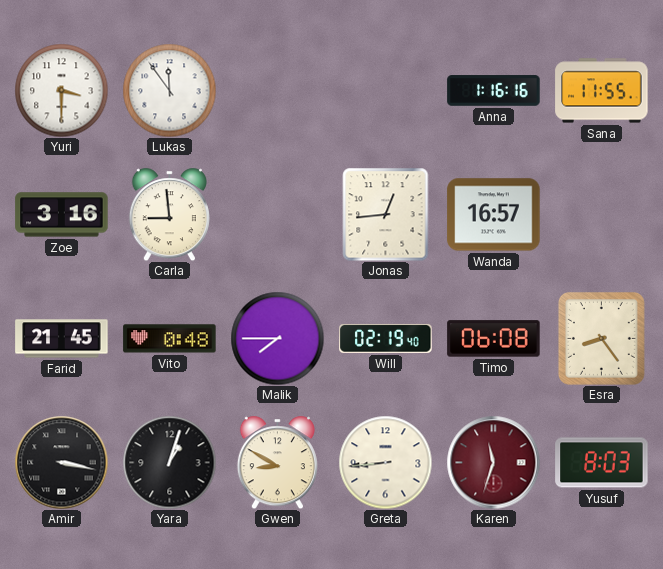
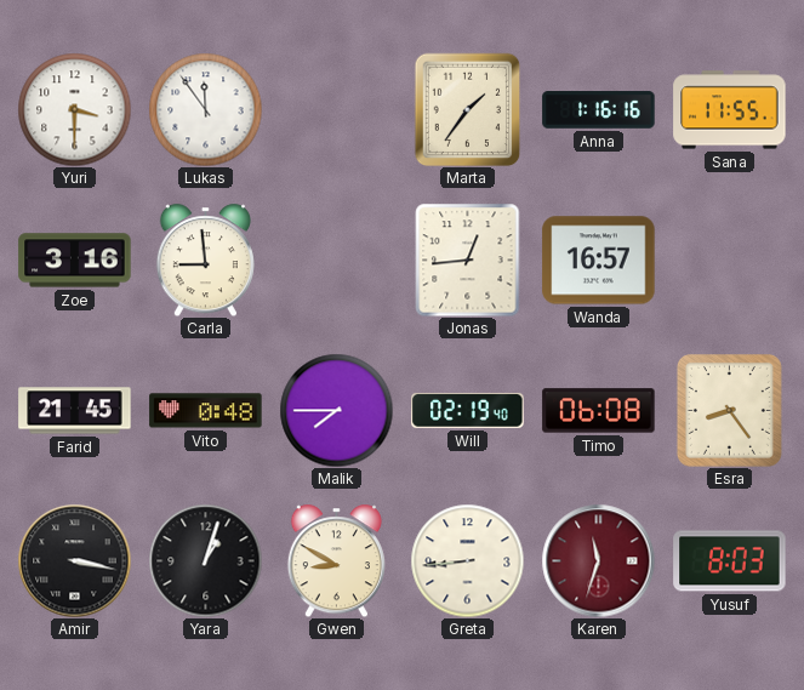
Marta: none -> 1:36
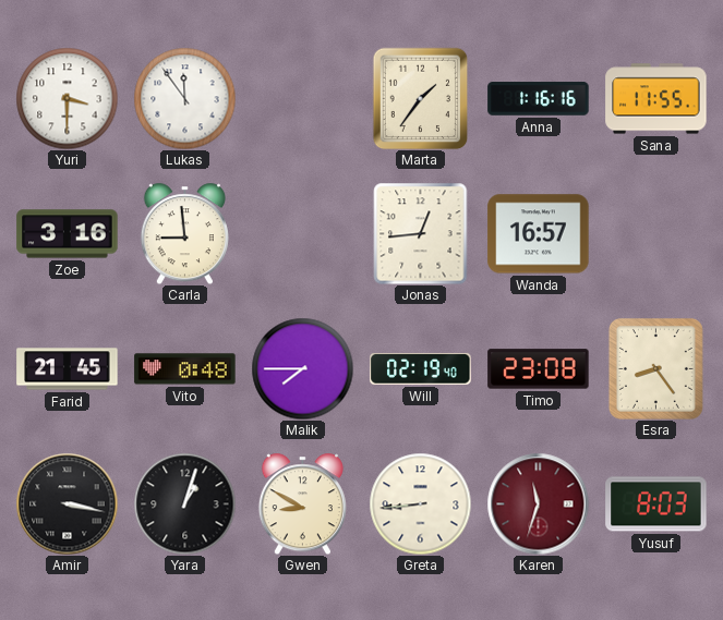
Timo: 06:08 -> 23:08
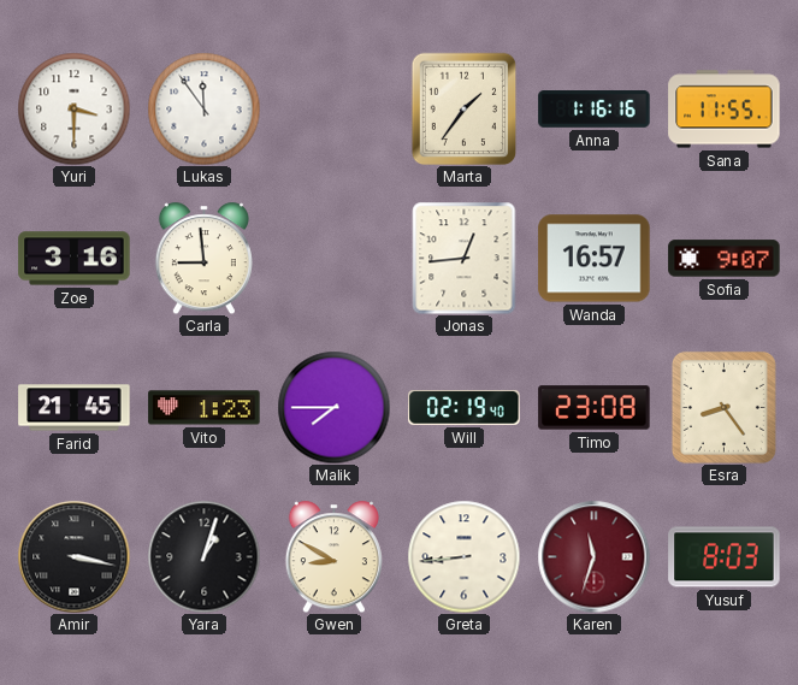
Sofia: none -> 9:07
Vito: 0:48 -> 1:23
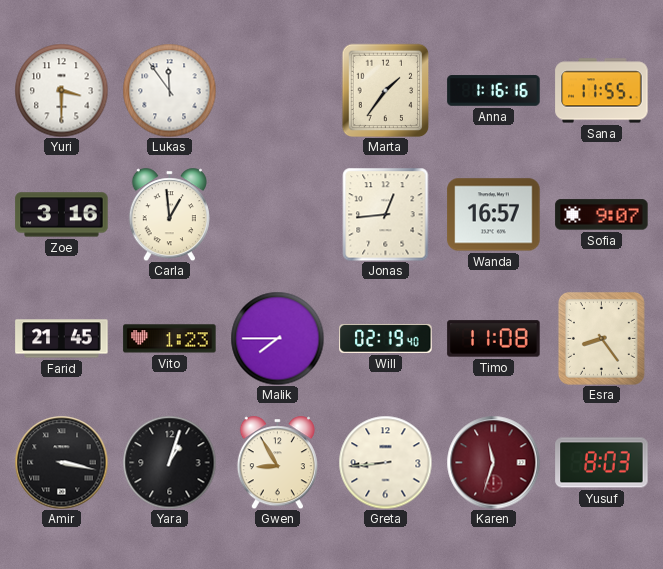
Carla: 8:59 -> 12:59
Timo: 23:08 -> 11:08
Gwen: 8:50 -> 8:55
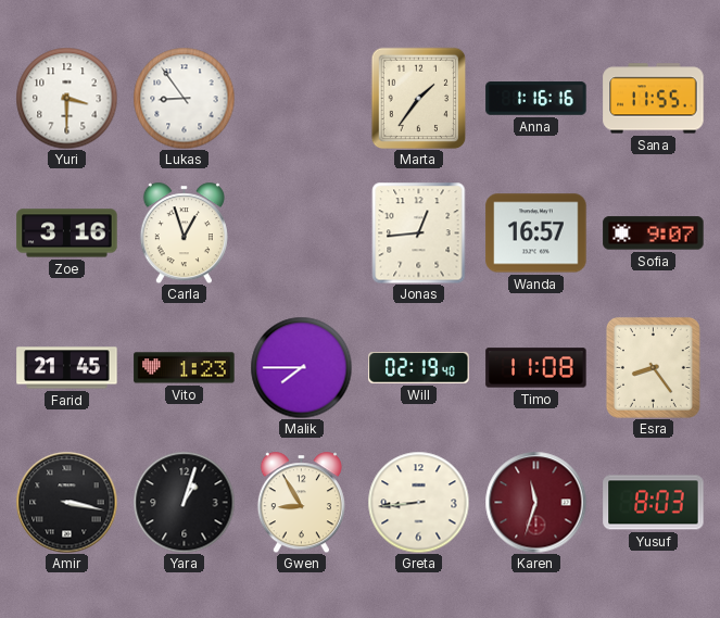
Lukas: 11:54 -> 8:54
Carla: 12:59 -> 12:57
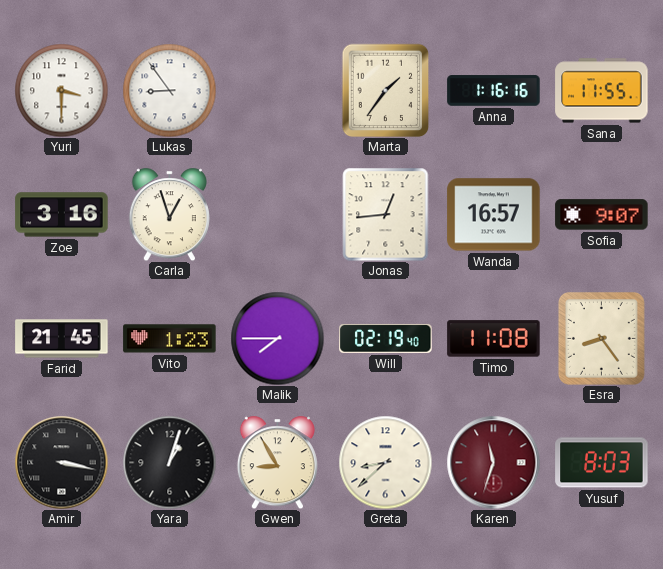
Greta: 8:44 -> 8:38
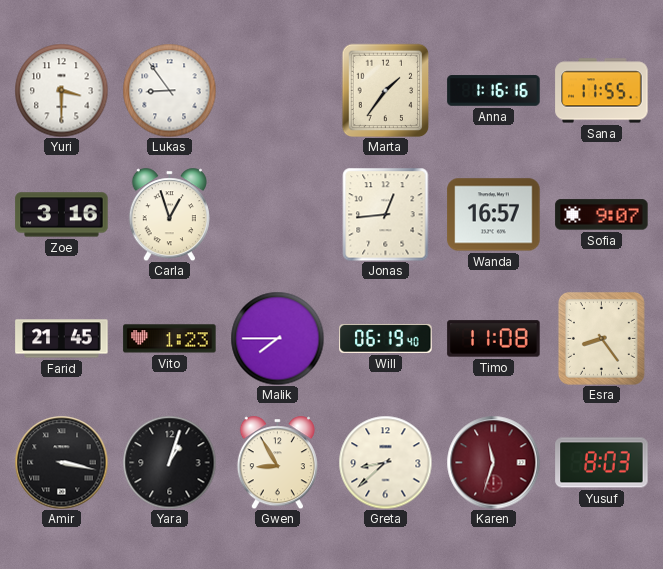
Will: 02:19 -> 06:19
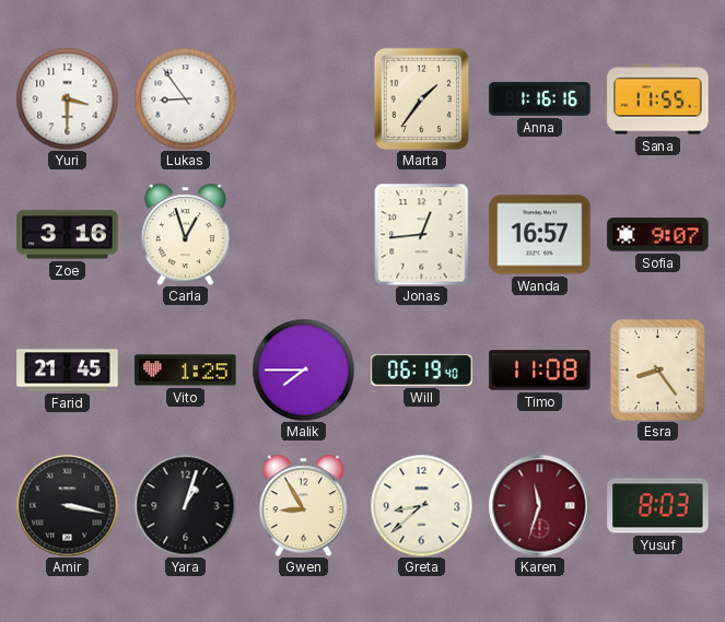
Vito: 1:23 -> 1:25
